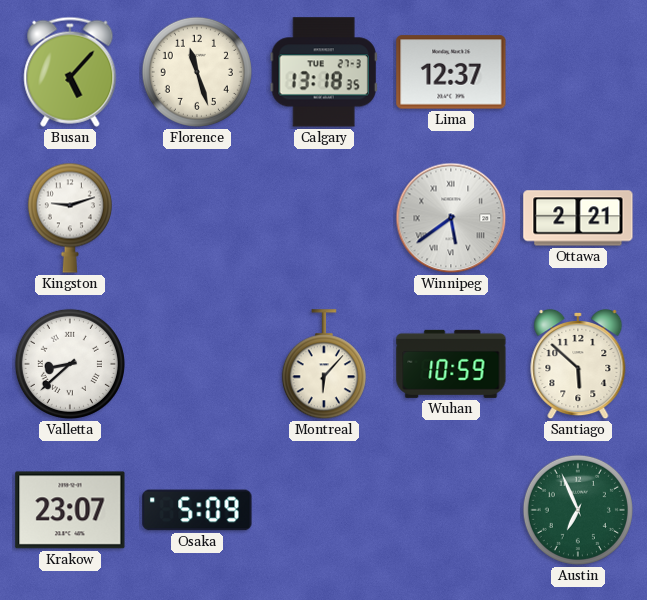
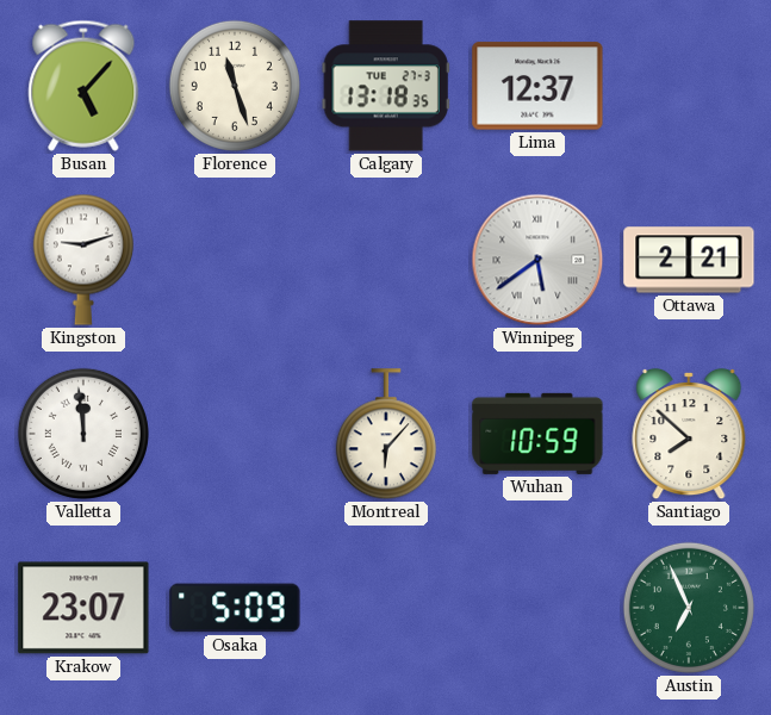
Valletta: 8:38 -> 11:59
Santiago: 5:52 -> 7:52
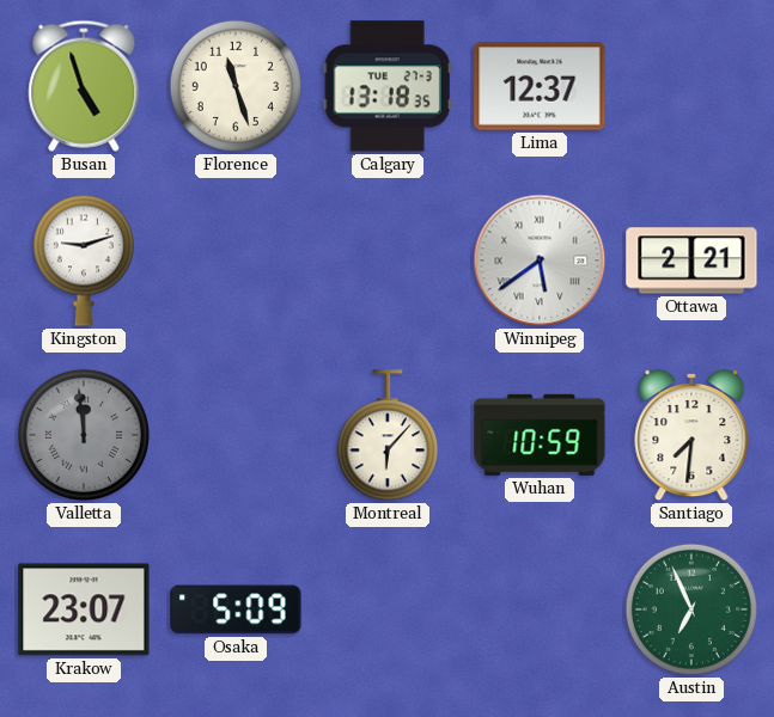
Busan: 5:07 -> 4:57
Valletta dial: white -> grey
Santiago: 7:52 -> 7:31
